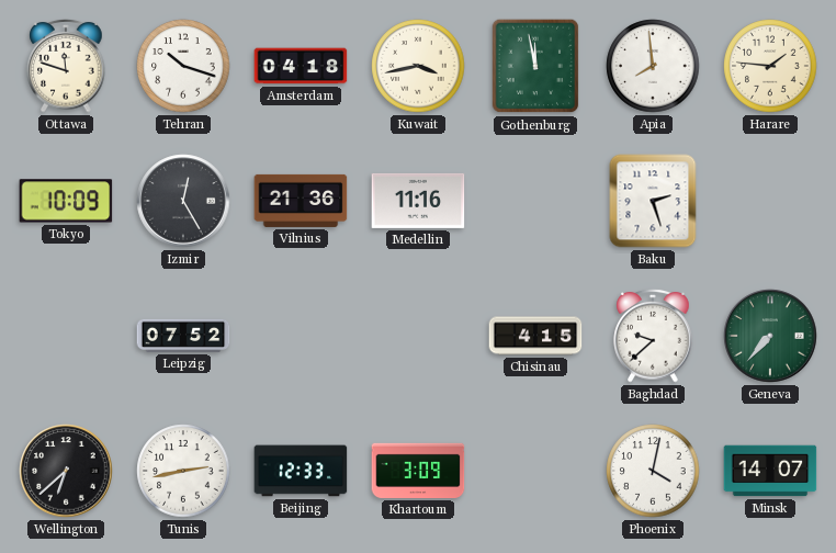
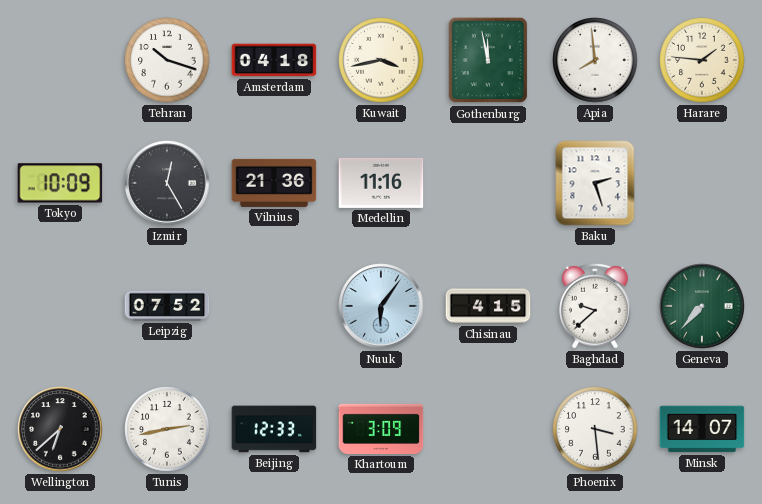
Ottawa: 11:48 -> none
Nuuk: none -> 6:06
Phoenix: 4:02 -> 3:29
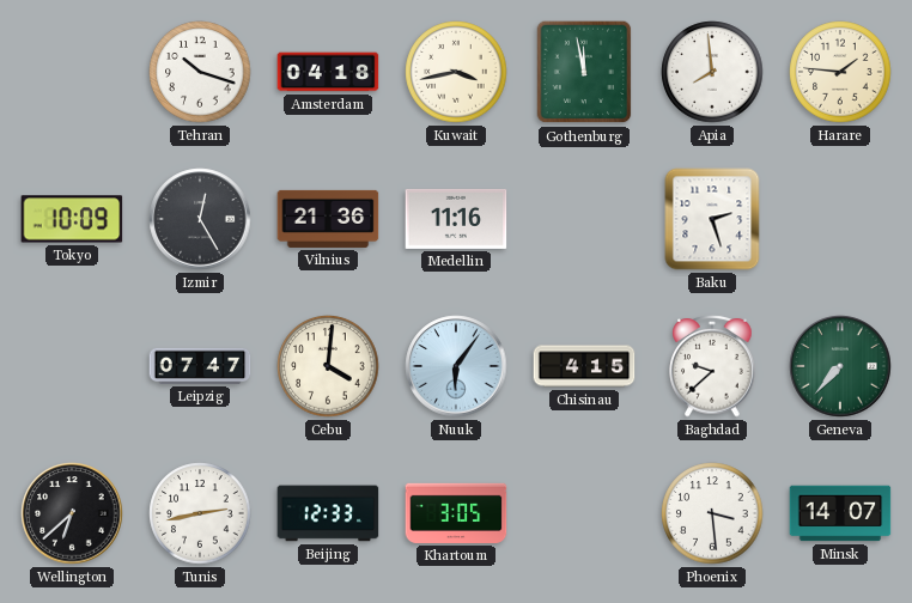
Leipzig: 07:52 -> 07:47
Cebu: none -> 4:01
Khartoum: 3:09 -> 3:05
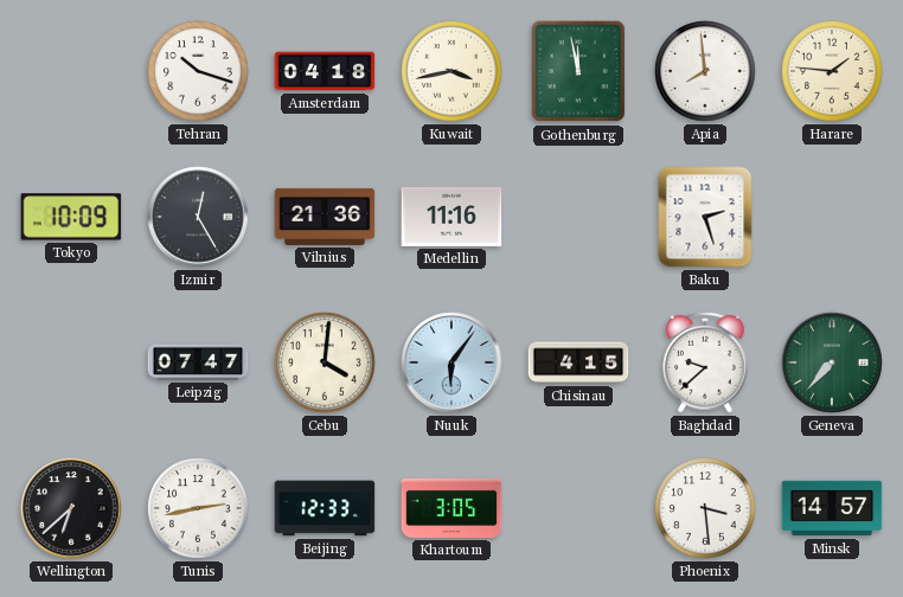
Minsk: 14:07 -> 14:57
